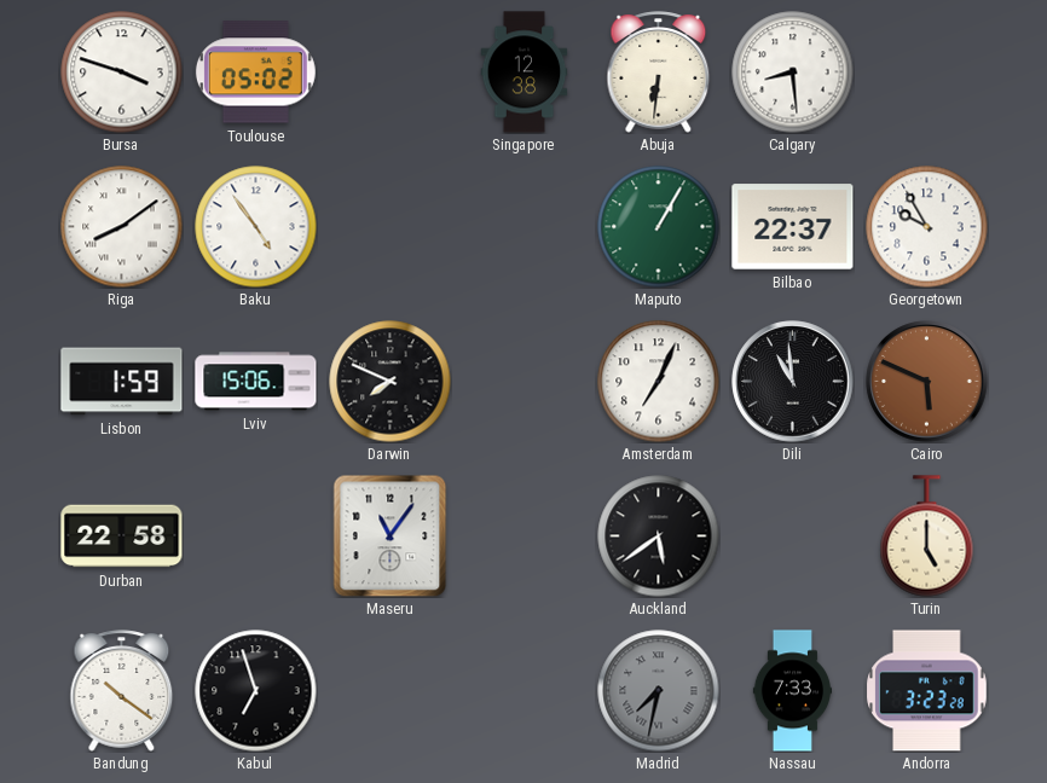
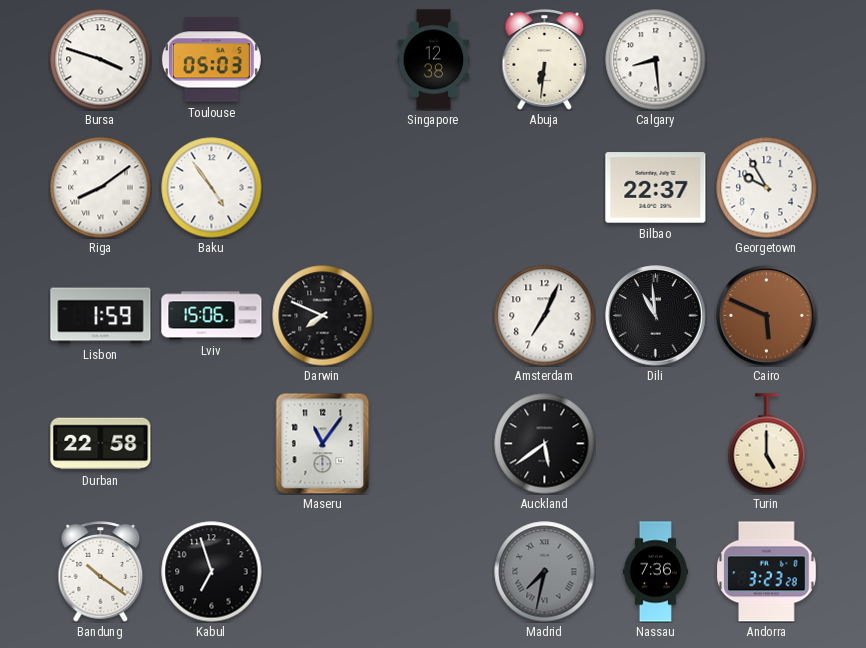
Toulouse: 05:02 -> 05:03
Maputo: 1:05 -> none
Nassau: 7:33 -> 7:36
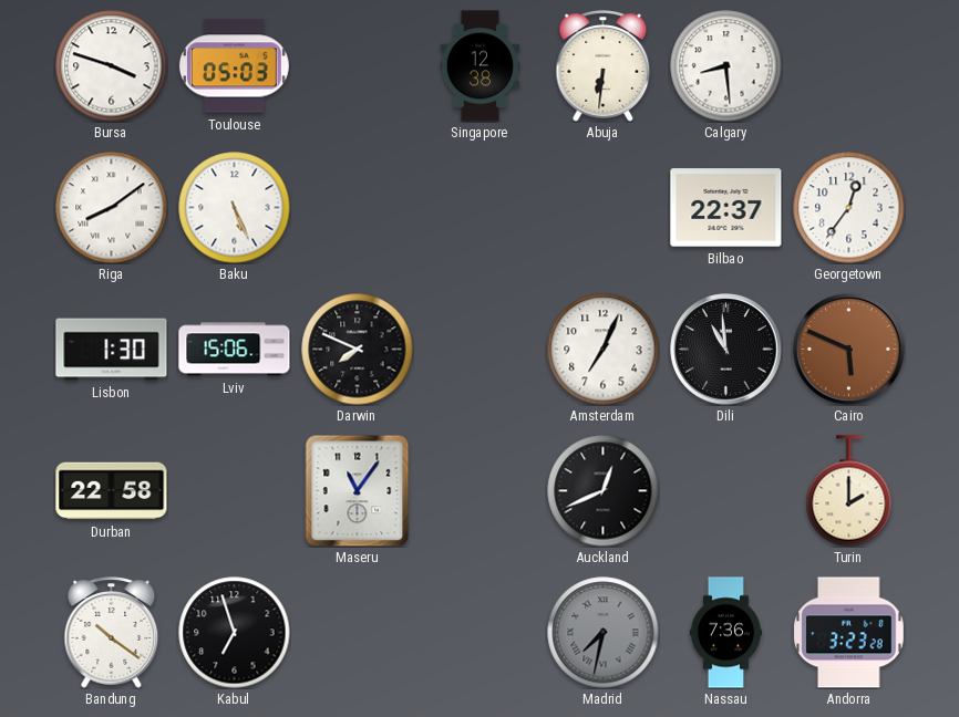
Baku: 4:54 -> 5:26
Georgetown: 9:55 -> 12:36
Lisbon: 1:59 -> 1:30
Auckland: 5:39 -> 12:41
Turin: 5:00 -> 2:00
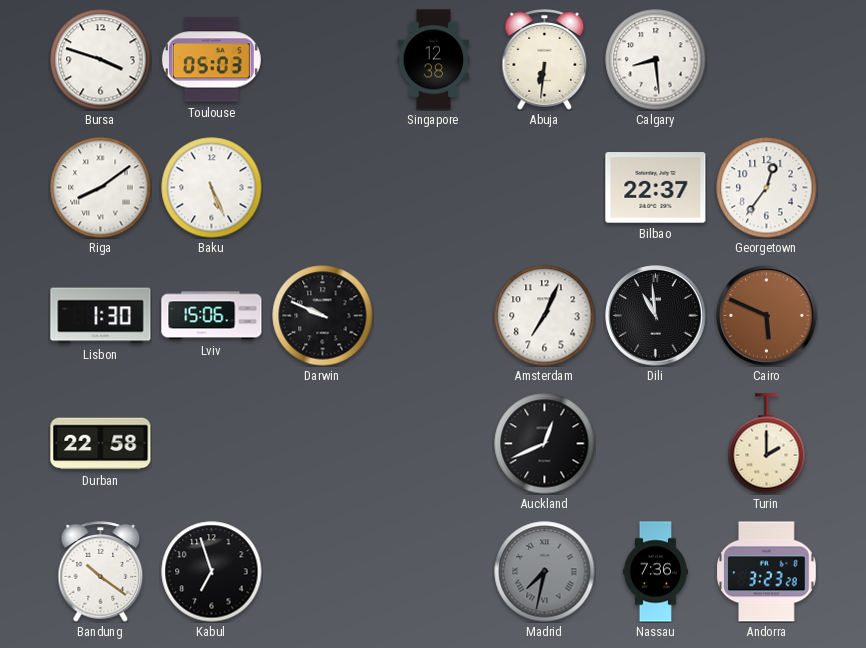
Darwin: 7:49 -> 9:49
Maseru: 11:06 -> none
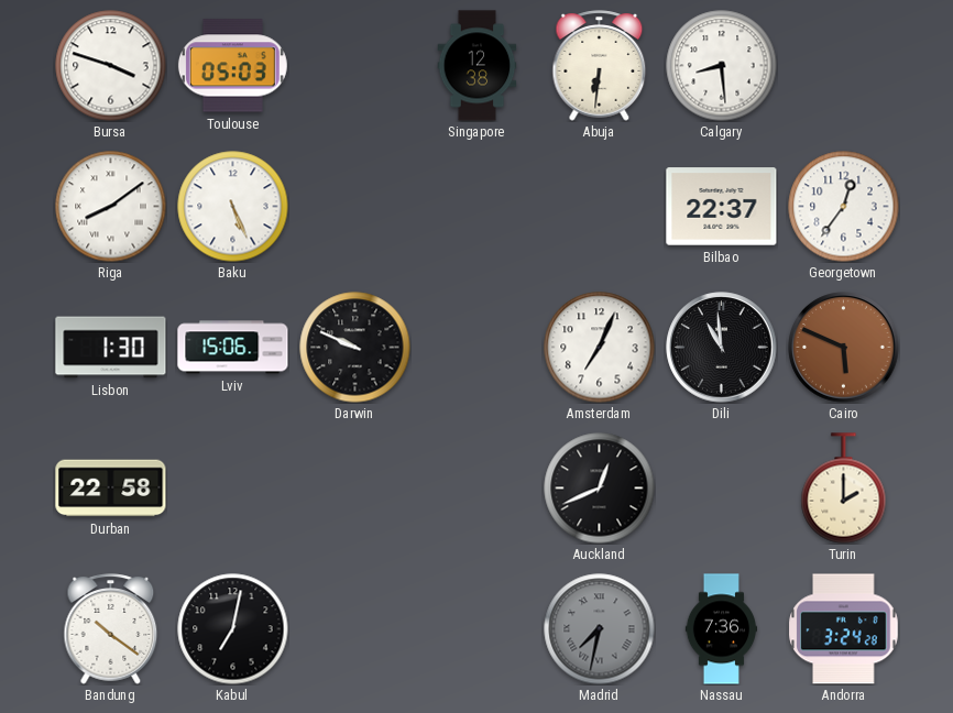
Kabul: 6:57 -> 7:02
Andorra: 3:23 -> 3:24
